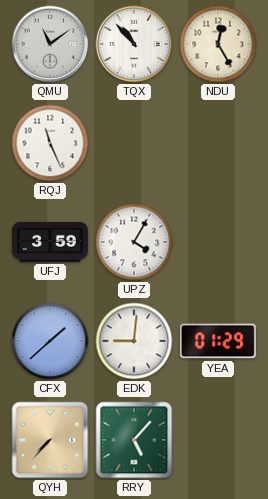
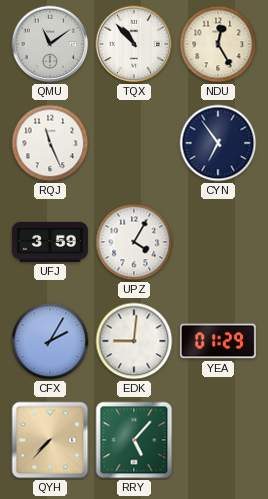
CYN: none -> 6:54
CFX: 1:38 -> 2:05
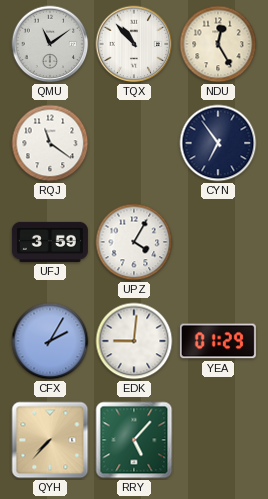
RQJ: 11:26 -> 11:21
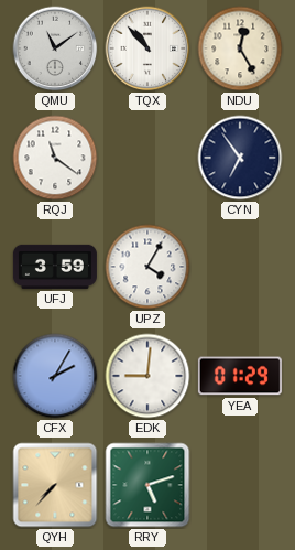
RRY: 5:07 -> 5:12
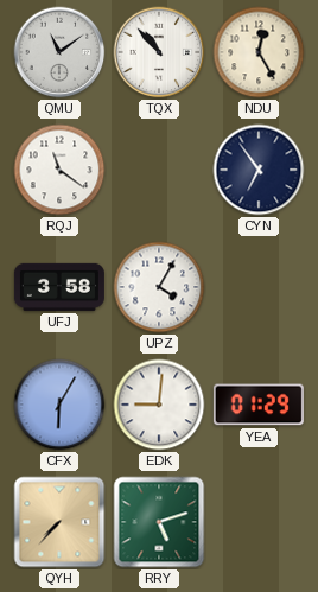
UFJ: 3:59 -> 3:58
CFX: 2:05 -> 6:05
